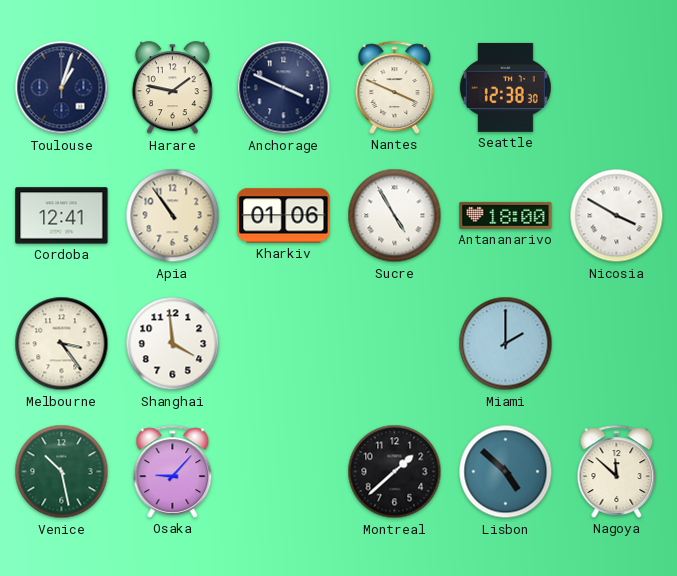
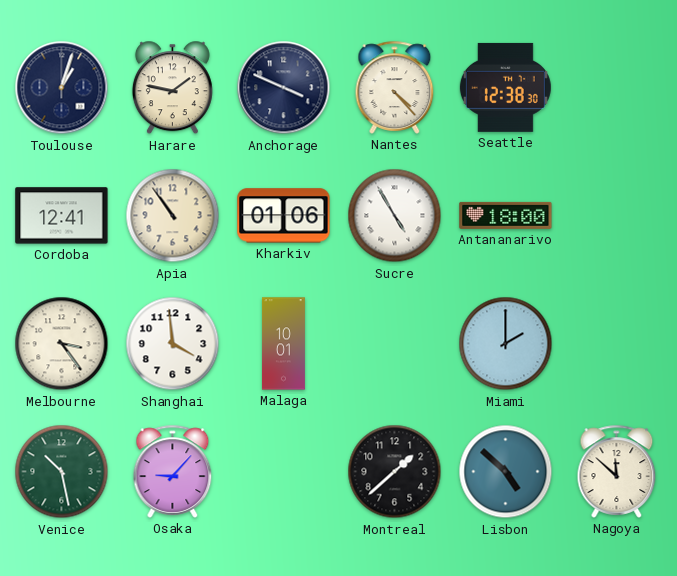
Nantes: 3:49 -> 4:23
Nicosia: 3:50 -> none
Malaga: none -> 10:01
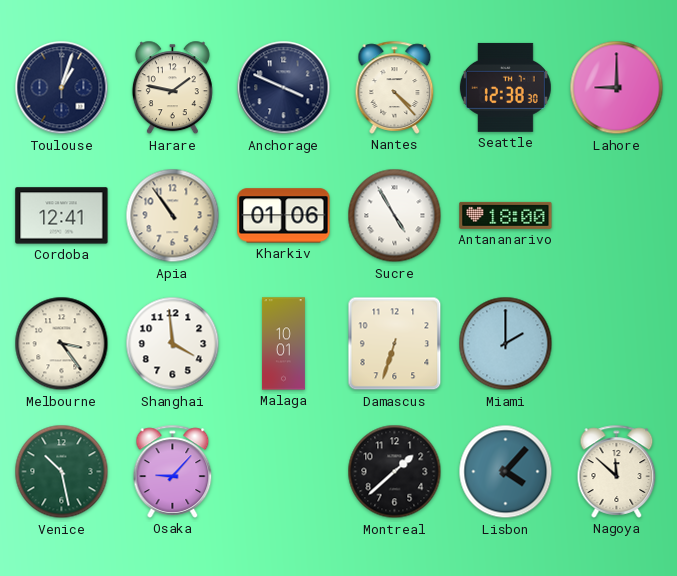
Lahore: none -> 9:00
Damascus: none -> 6:33
Lisbon: 4:52 -> 4:07
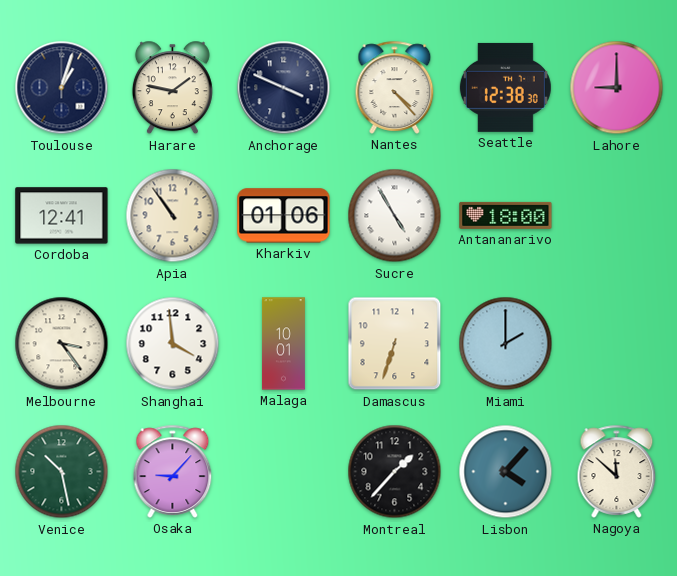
Montreal: 1:38 -> 1:37
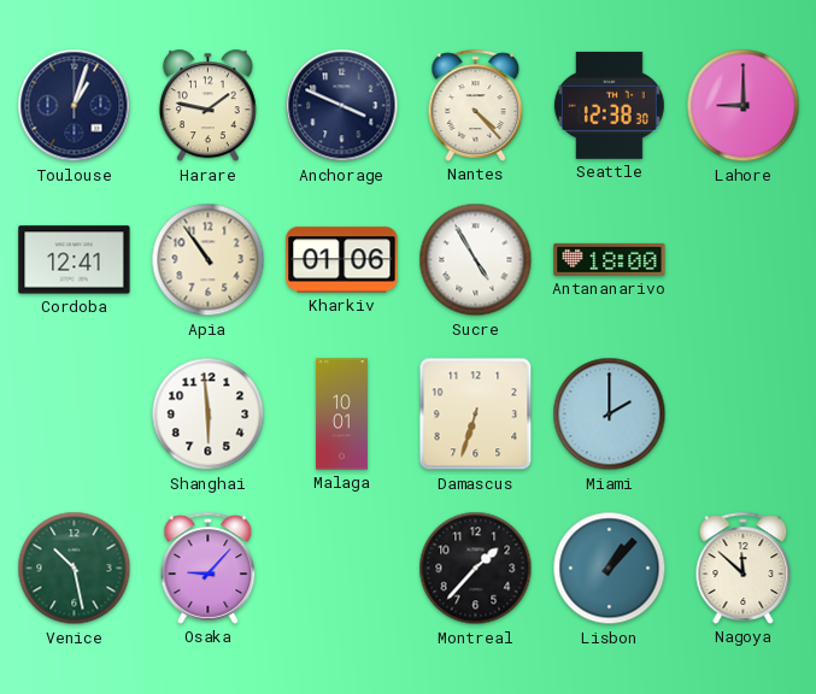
Melbourne: 3:24 -> none
Shanghai: 3:59 -> 5:59
Lisbon: 4:07 -> 1:07
